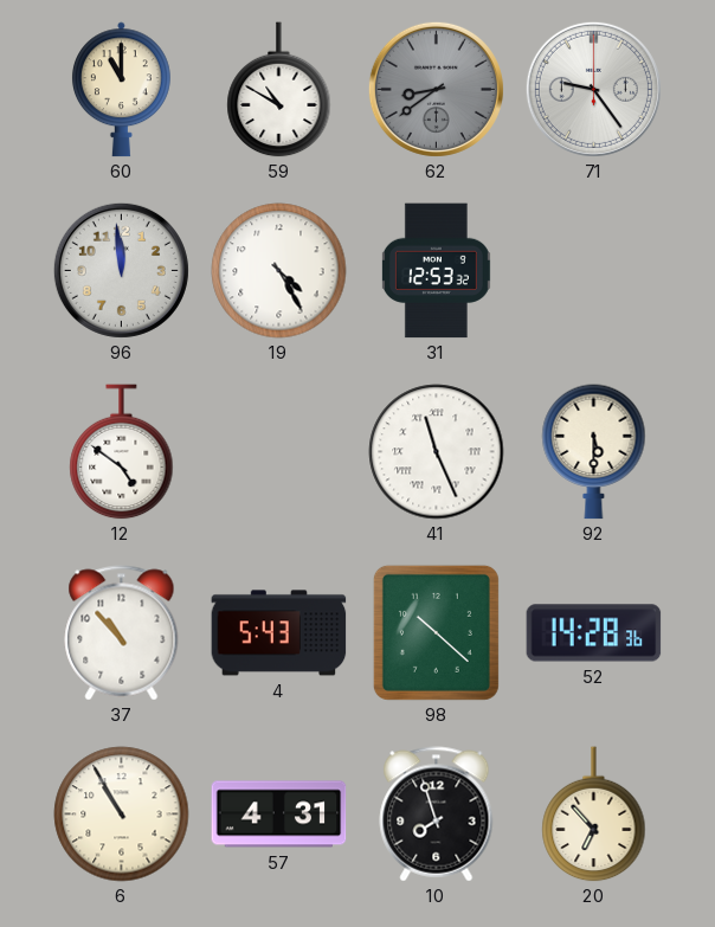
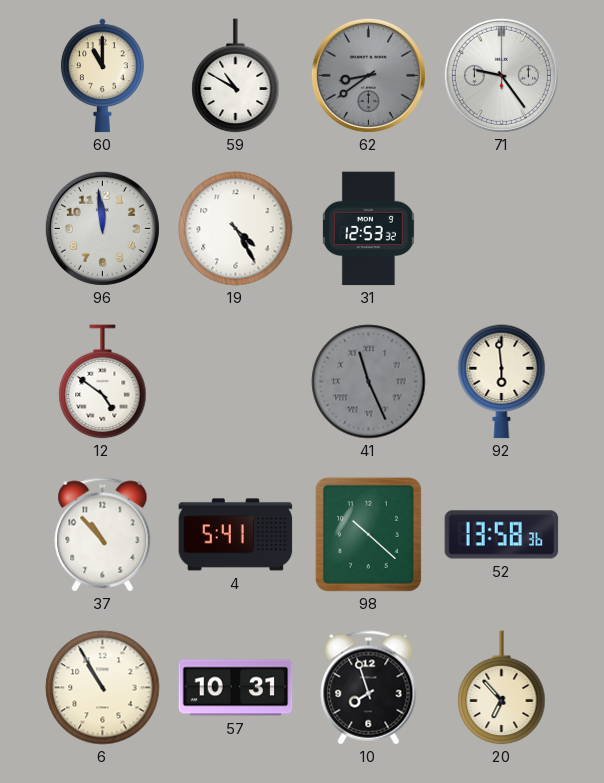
41 dial: white -> grey
92: 5:30 -> 5:59
4: 5:43 -> 5:41
52: 14:28 -> 13:58
57: 4:31 -> 10:31
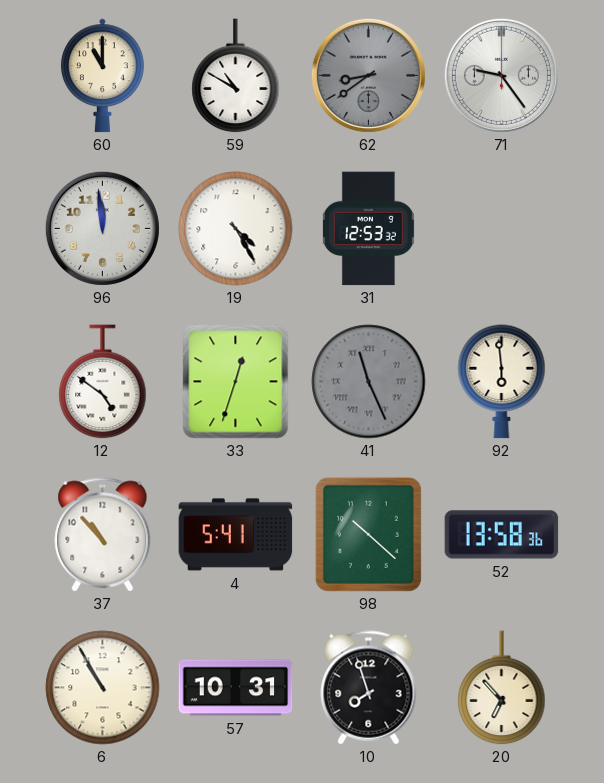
33: none -> 12:33
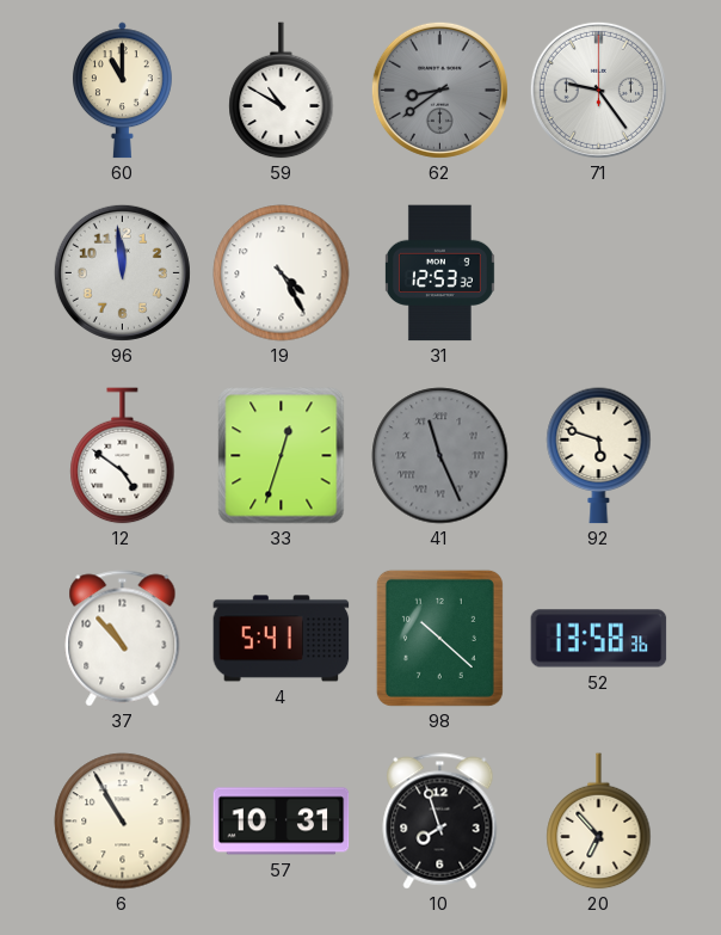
92: 5:59 -> 5:48
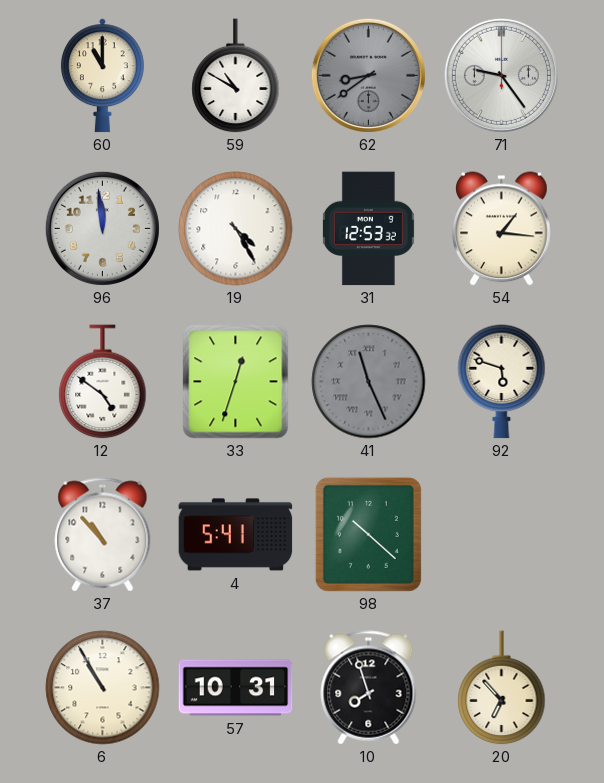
54: none -> 1:16
52: 13:58 -> none
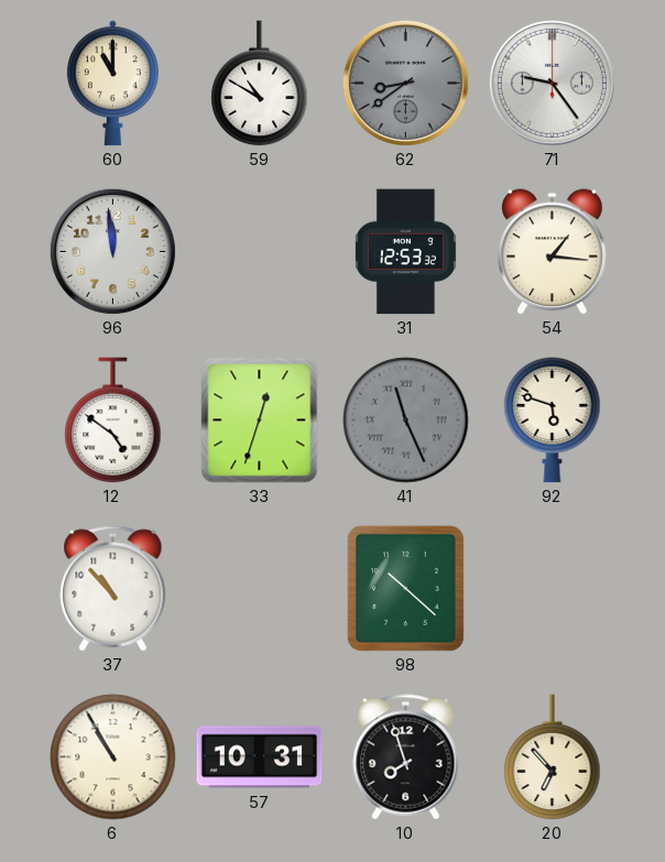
19: 4:25 -> none
4: 5:41 -> none
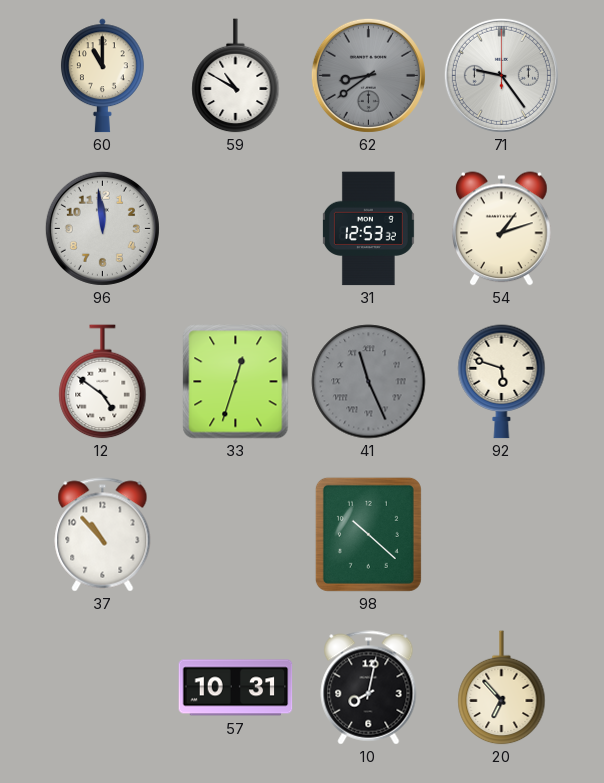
54: 1:16 -> 1:12
6: 10:55 -> none
10: 7:57 -> 8:02
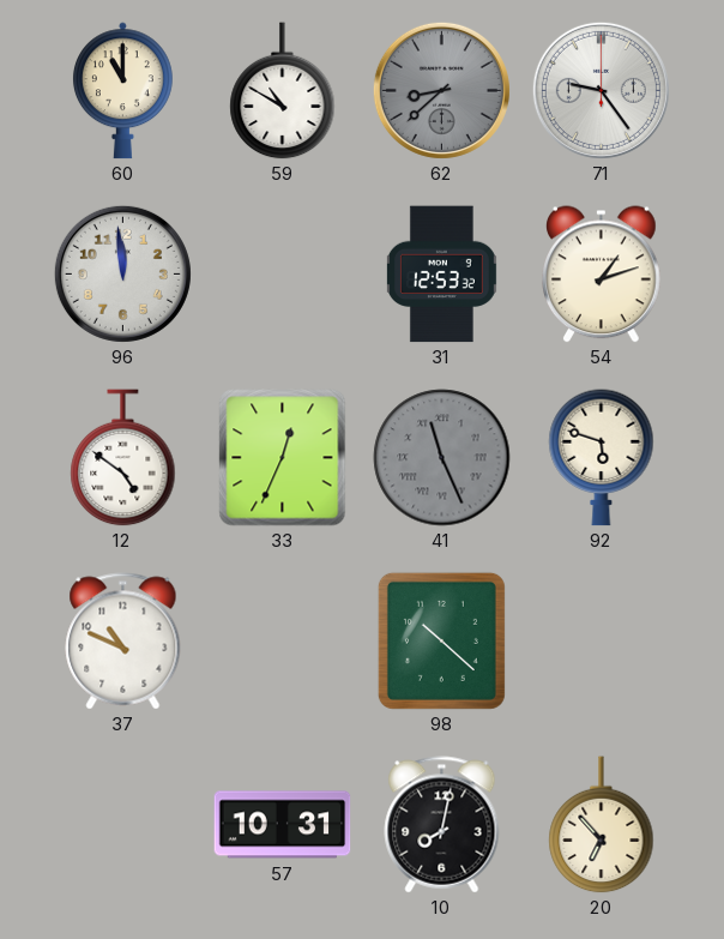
62: 8:39 -> 8:38
33: 12:33 -> 12:34
37: 10:53 -> 10:49
